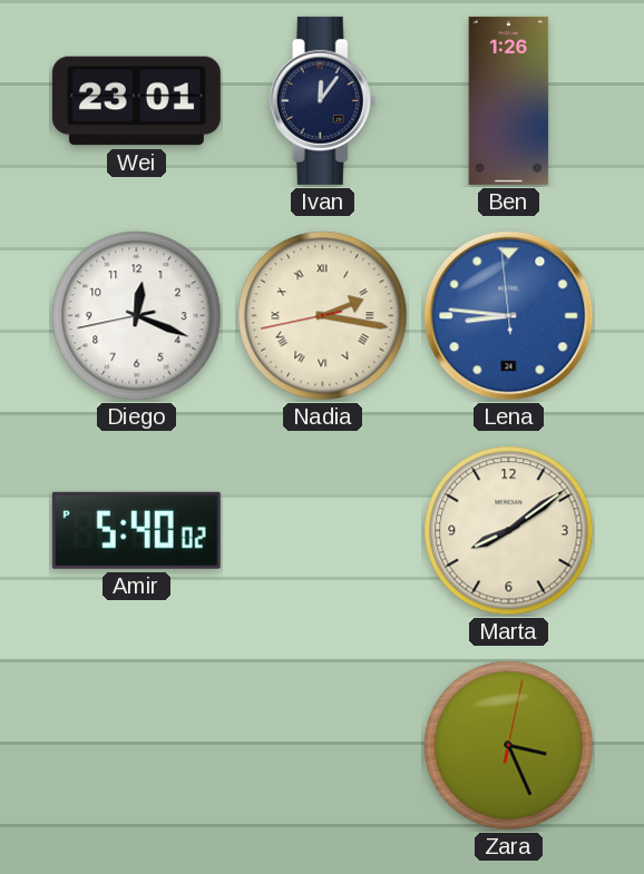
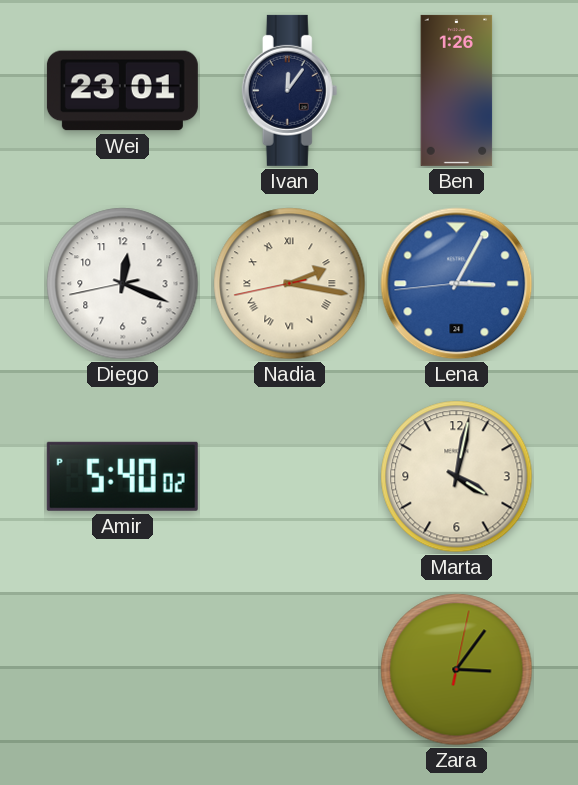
Lena: 8:45 -> 3:04
Marta: 8:09 -> 4:02
Zara: 3:26 -> 3:06
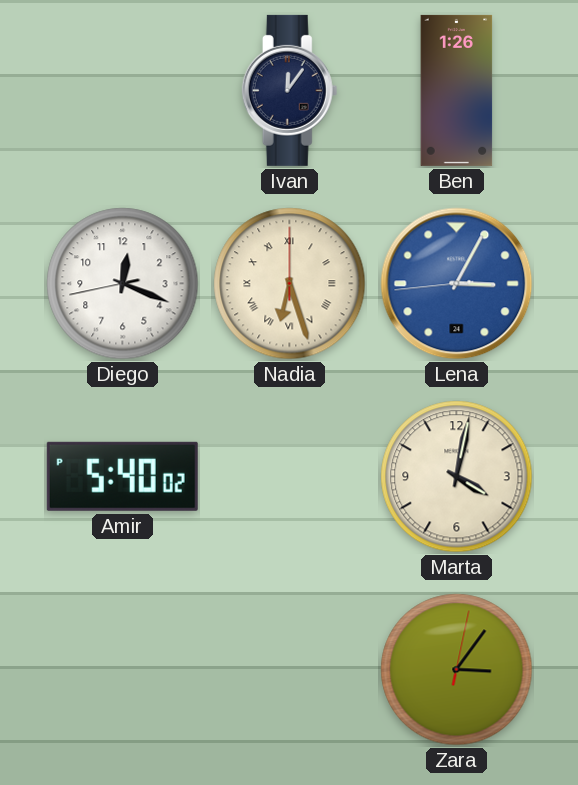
Wei: 23:01 -> none
Nadia: 2:16 -> 6:27
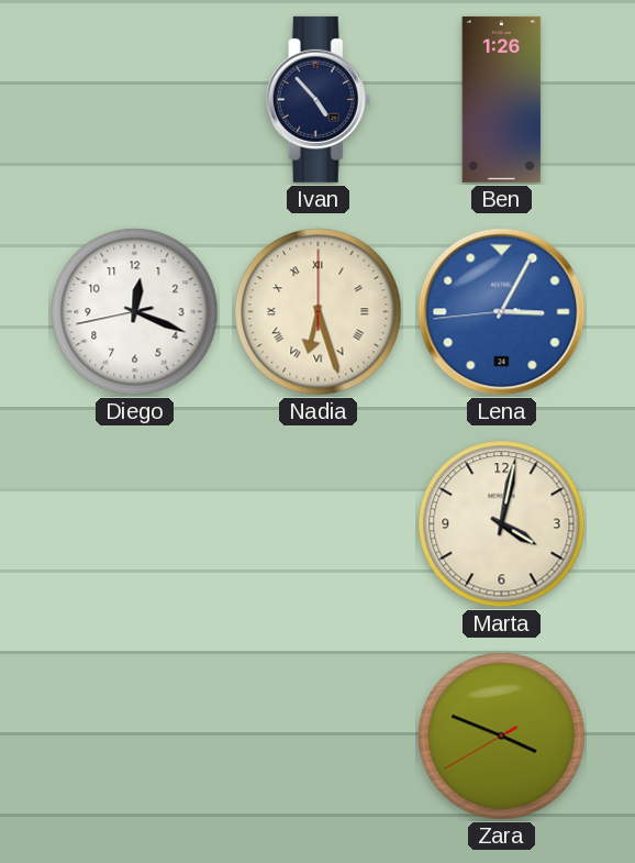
Ivan: 12:06 -> 4:53
Amir: 5:40 -> none
Zara: 3:06 -> 3:48
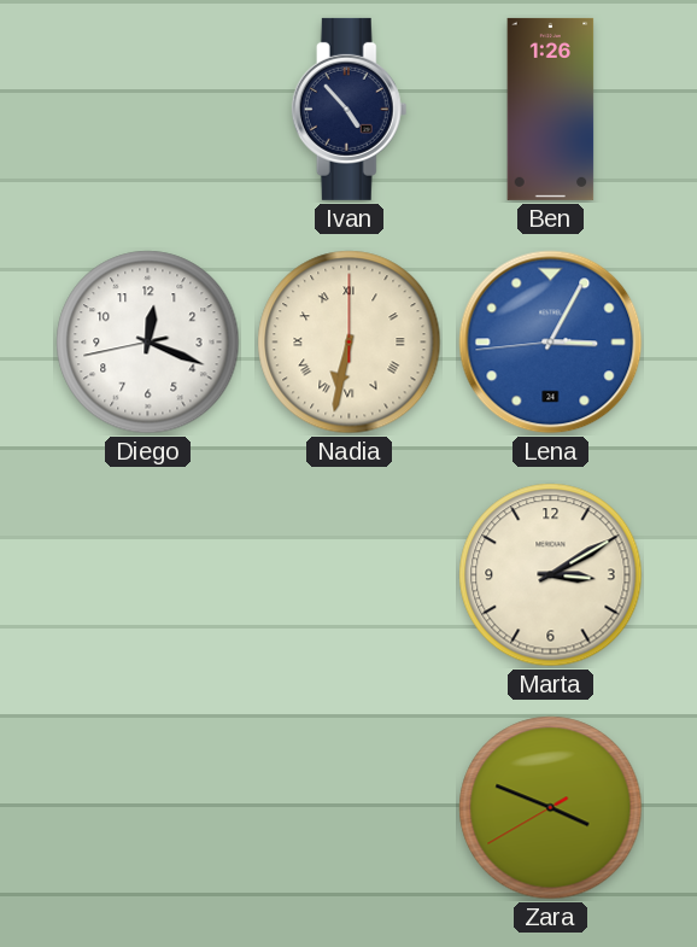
Nadia: 6:27 -> 6:32
Marta: 4:02 -> 3:10
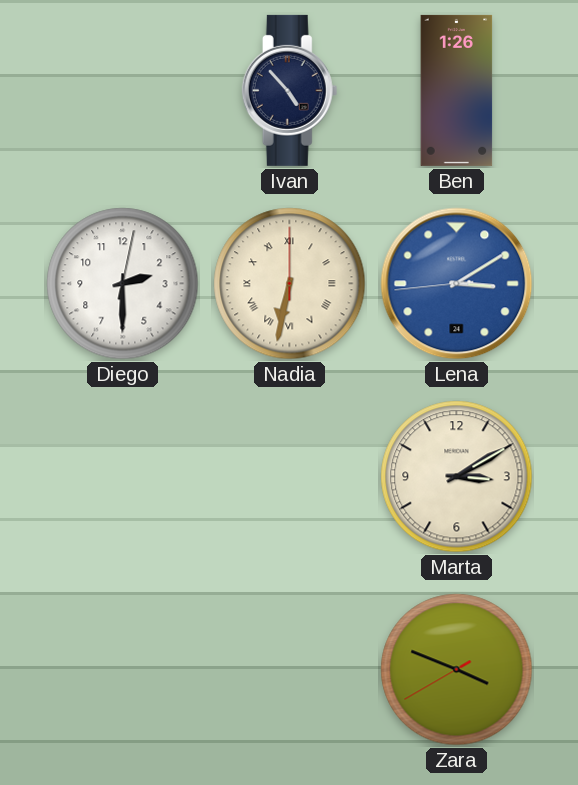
Diego: 12:18 -> 2:30
Lena: 3:04 -> 3:09
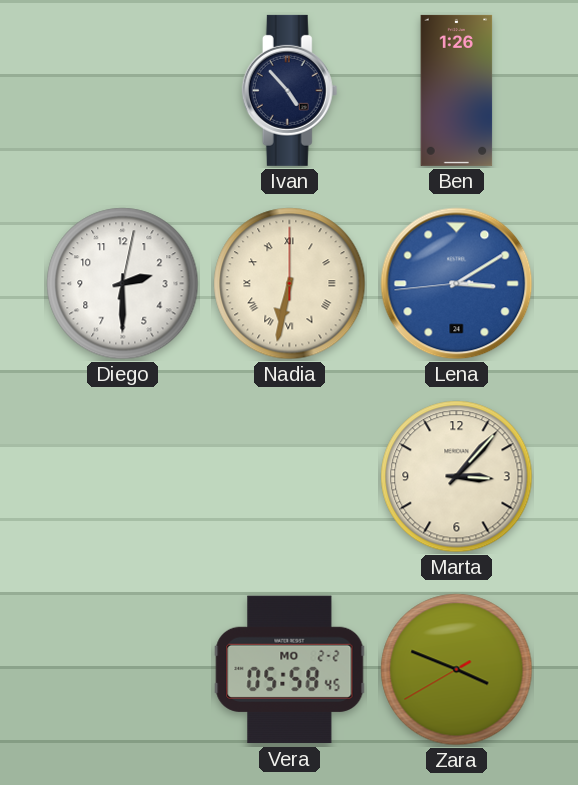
Marta: 3:10 -> 3:07
Vera: none -> 05:58
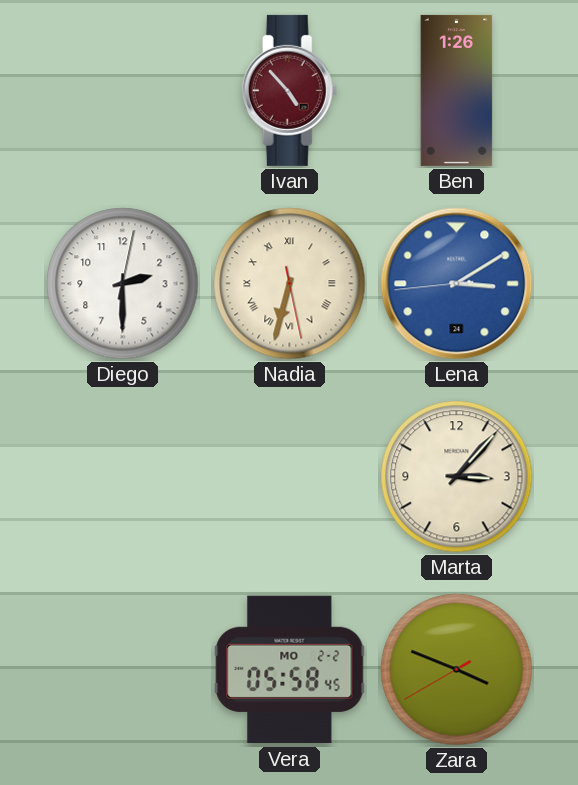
Ivan dial: navy -> burgundy
Nadia: 6:32:00 -> 6:32:28
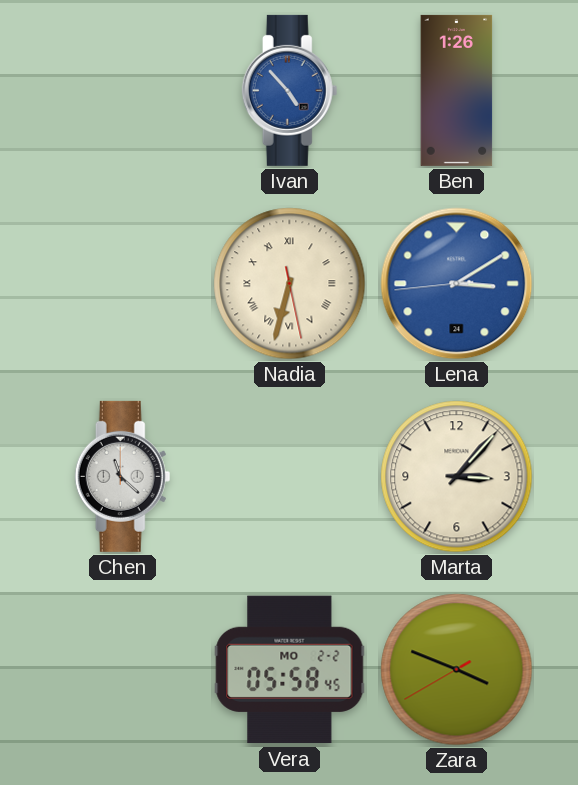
Ivan dial: burgundy -> blue
Diego: 2:30 -> none
Chen: none -> 11:22
